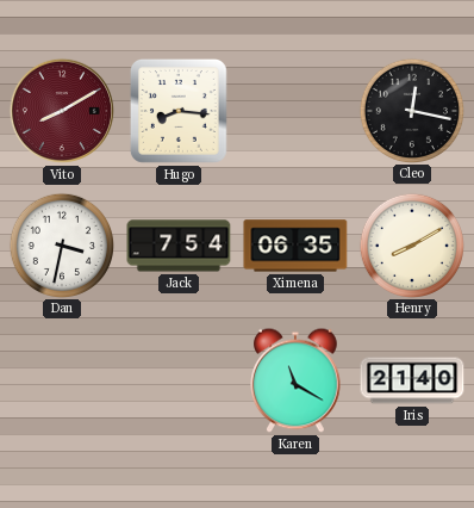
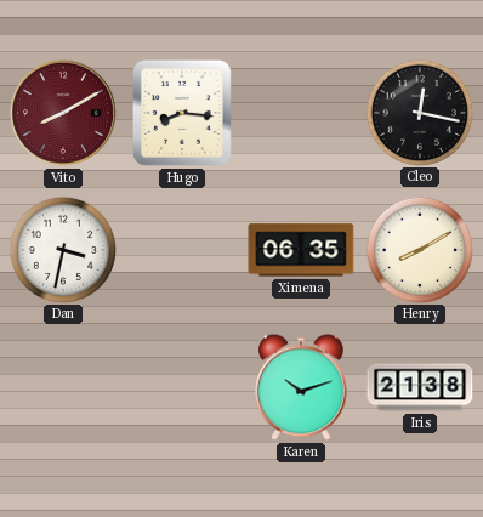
Jack: 7:54 -> none
Karen: 11:20 -> 10:12
Iris: 21:40 -> 21:38
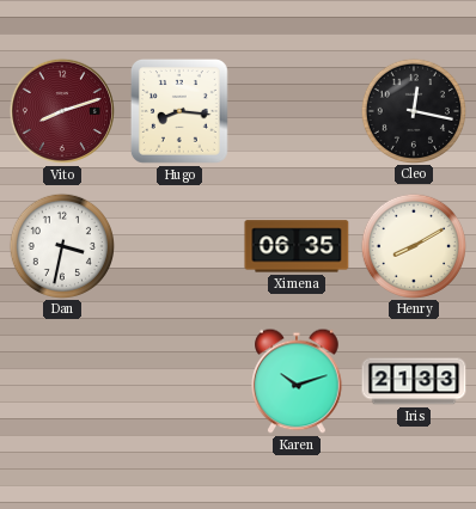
Vito: 8:10 -> 8:12
Iris: 21:38 -> 21:33
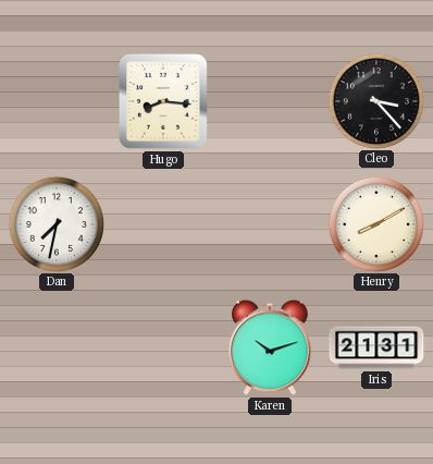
Vito: 8:12 -> none
Cleo: 12:17 -> 3:23
Dan: 3:32 -> 7:32
Ximena: 06:35 -> none
Iris: 21:33 -> 21:31
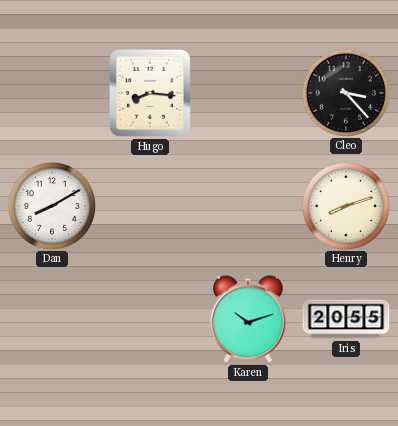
Dan: 7:32 -> 8:10
Henry: 8:10 -> 8:12
Iris: 21:31 -> 20:55
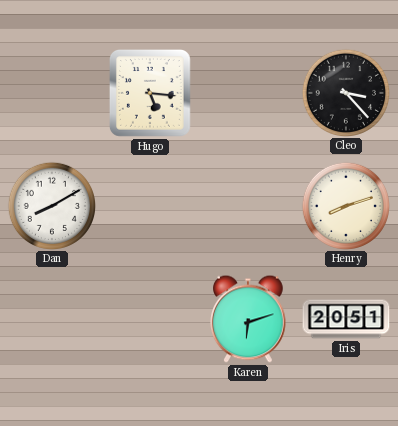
Hugo: 8:16 -> 5:16
Karen: 10:12 -> 6:12
Iris: 20:55 -> 20:51
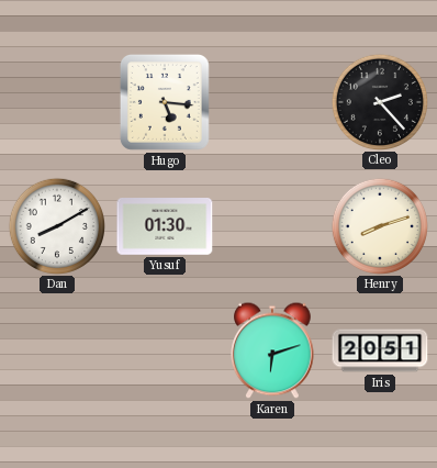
Cleo: 3:23 -> 2:23
Yusuf: none -> 01:30
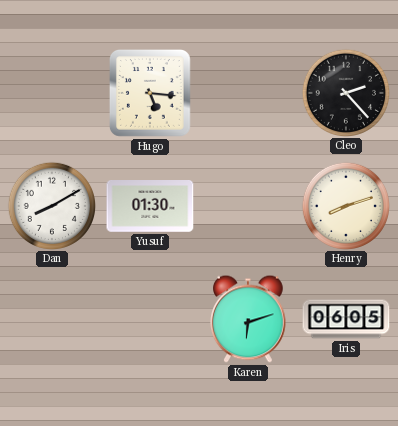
Iris: 20:51 -> 06:05
